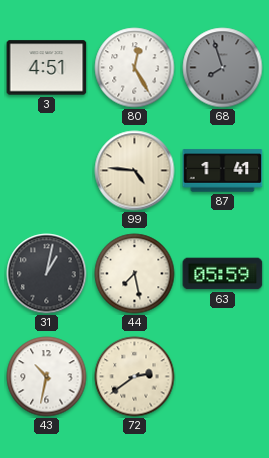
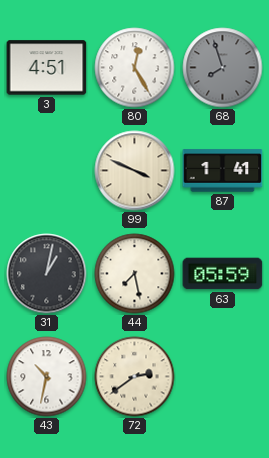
99: 4:46 -> 3:49
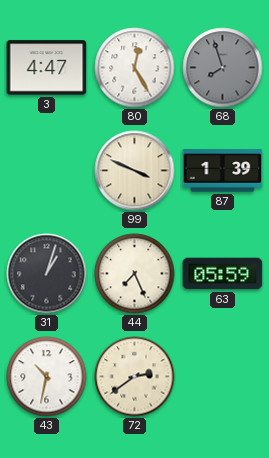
3: 4:51 -> 4:47
87: 1:41 -> 1:39
31: 1:02 -> 1:03
44: 7:28 -> 7:26
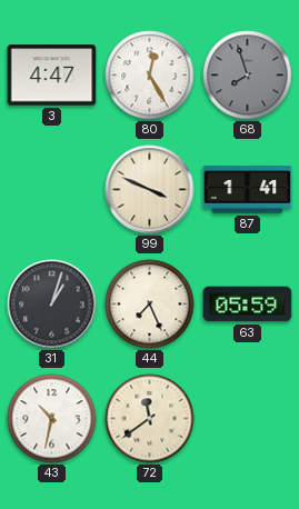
87: 1:39 -> 1:41
72: 2:39 -> 11:39
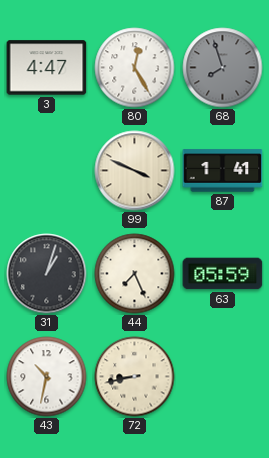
72: 11:39 -> 8:43
